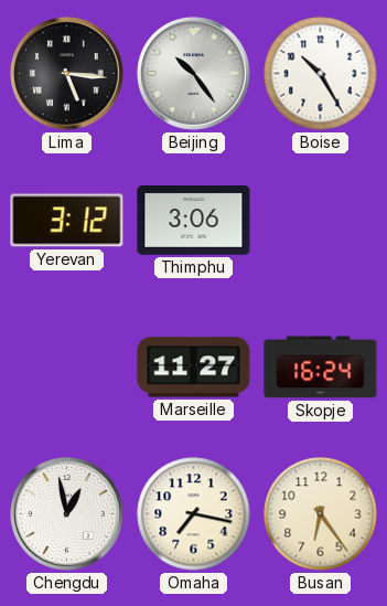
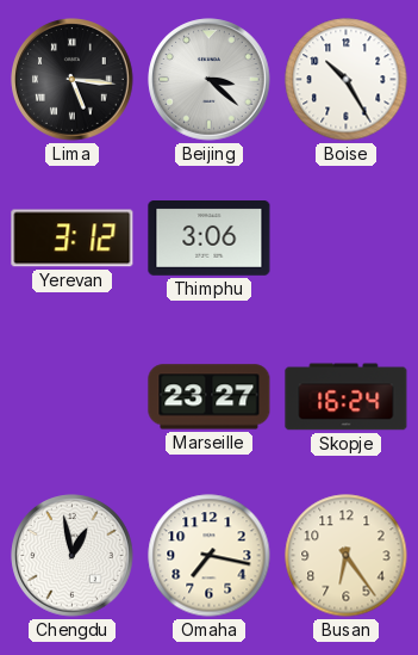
Beijing: 10:24 -> 3:22
Marseille: 11:27 -> 23:27
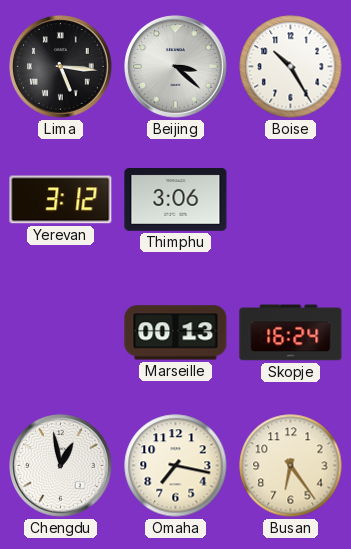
Marseille: 23:27 -> 00:13
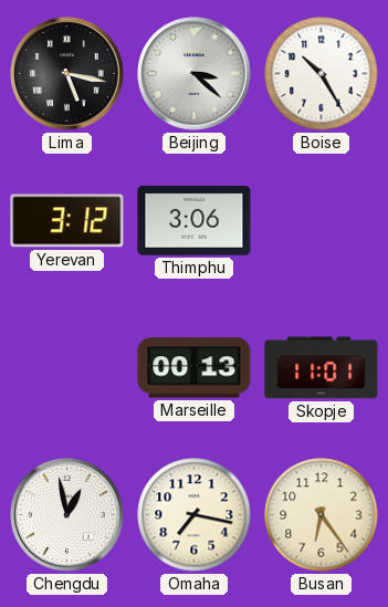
Lima: 5:16 -> 5:17
Skopje: 16:24 -> 11:01
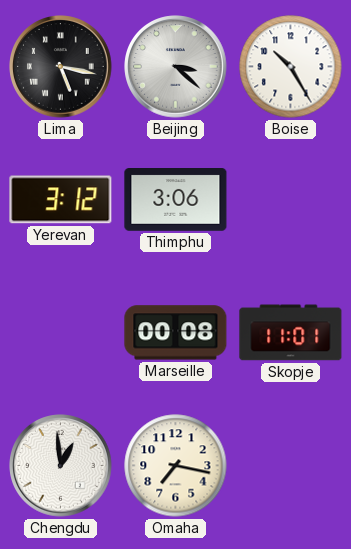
Marseille: 00:13 -> 00:08
Chengdu: 12:58 -> 12:59
Busan: 6:24 -> none
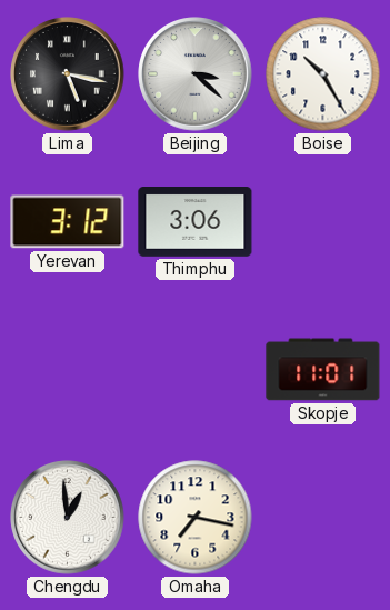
Marseille: 00:08 -> none
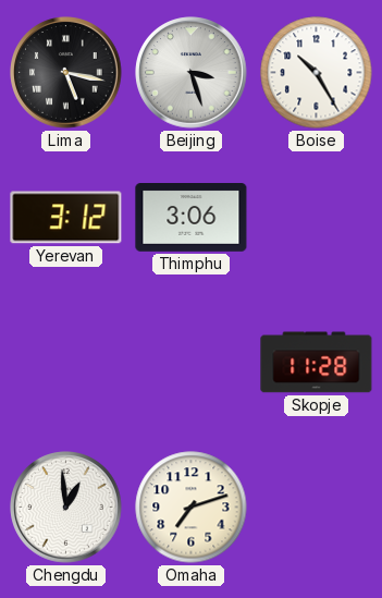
Beijing: 3:22 -> 3:27
Skopje: 11:01 -> 11:28
Omaha: 7:17 -> 7:12
